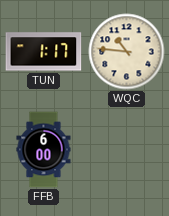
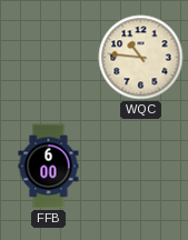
TUN: 1:17 -> none
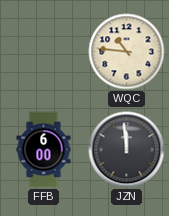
JZN: none -> 11:59
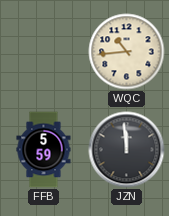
WQC: 10:46 -> 10:44
FFB: 6:00 -> 5:59
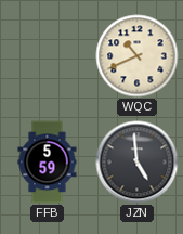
WQC: 10:44 -> 10:41
JZN: 11:59 -> 4:59
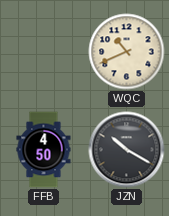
FFB: 5:59 -> 4:50
JZN: 4:59 -> 10:20
